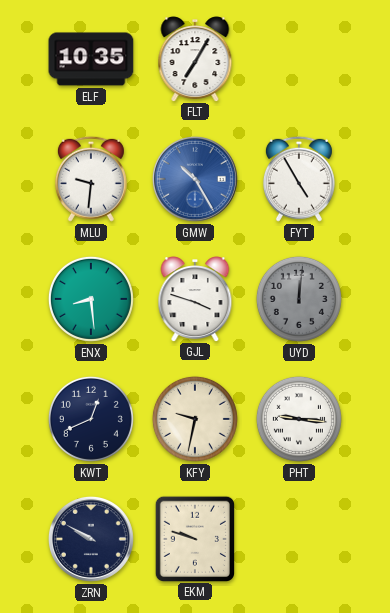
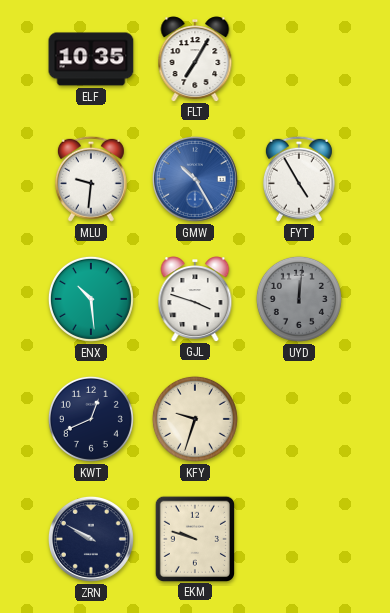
ENX: 8:29 -> 10:29
KFY: 9:32 -> 9:33
PHT: 9:16 -> none
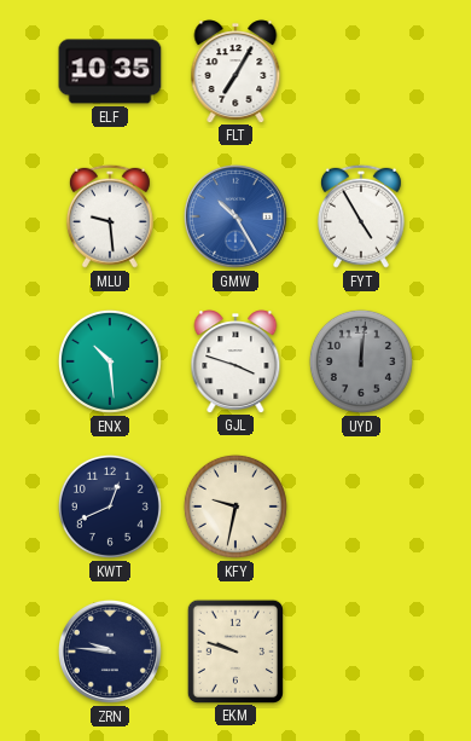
MLU: 9:31 -> 9:29
KFY: 9:33 -> 9:32
ZRN: 9:50 -> 9:46
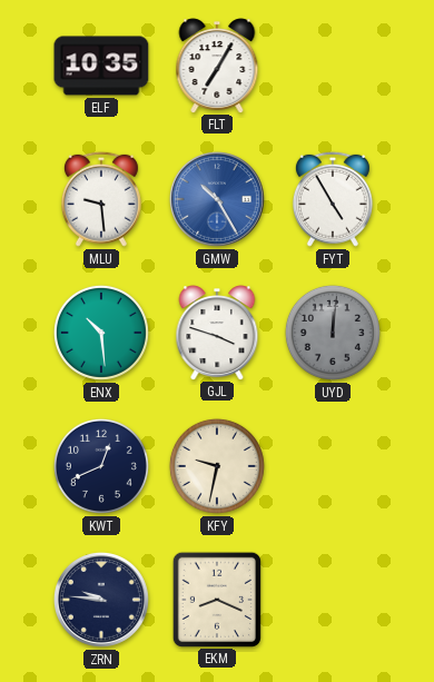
EKM: 9:48 -> 8:19
